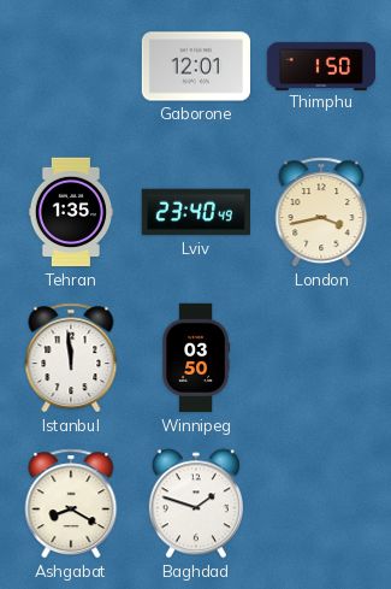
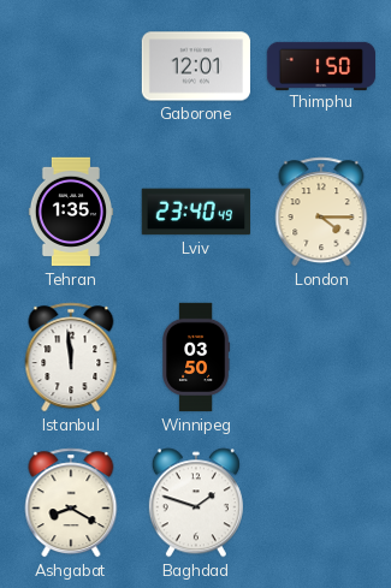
London: 3:43 -> 4:15
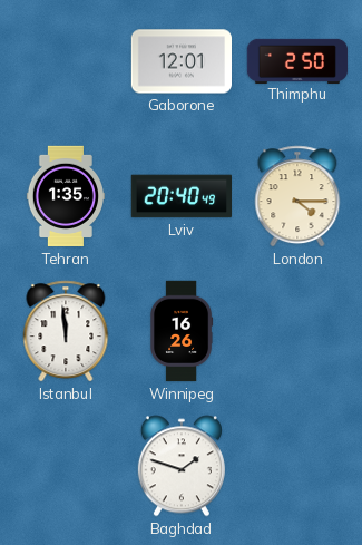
Thimphu: 1:50 -> 2:50
Lviv: 23:40 -> 20:40
Winnipeg: 03:50 -> 16:26
Ashgabat: 8:20 -> none
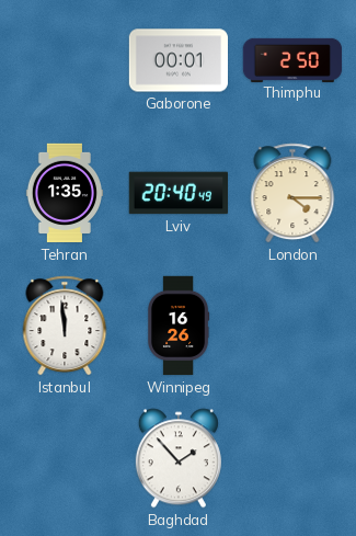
Gaborone: 12:01 -> 00:01
Baghdad: 1:48 -> 1:53
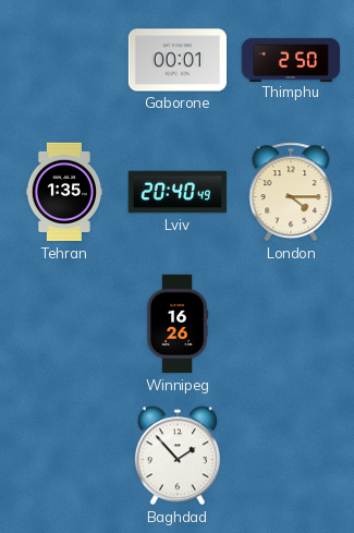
Istanbul: 11:59 -> none
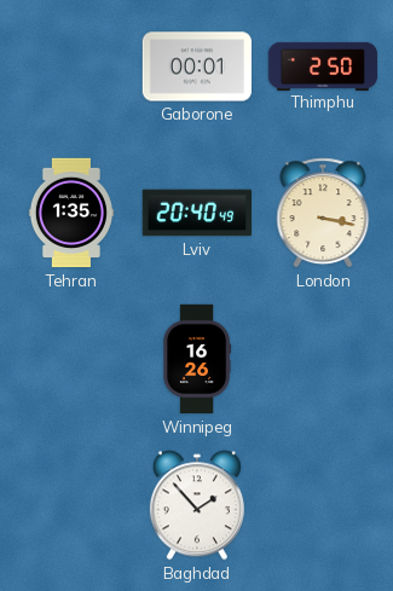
London: 4:15 -> 3:17
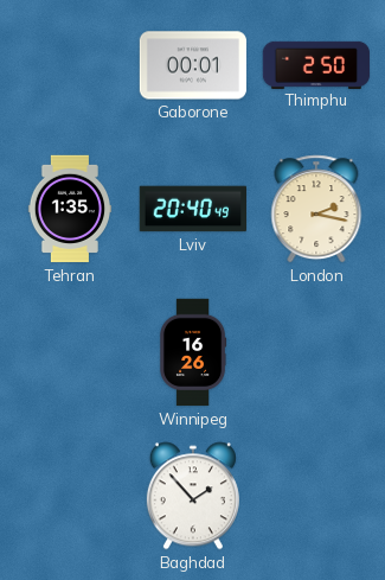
London: 3:17 -> 2:17
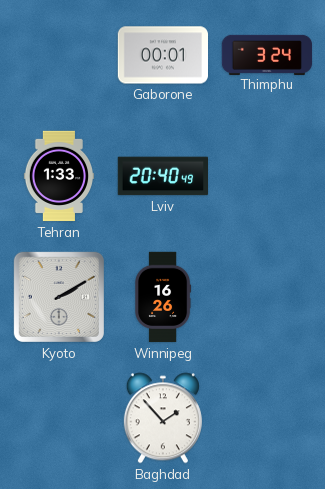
Thimphu: 2:50 -> 3:24
Tehran: 1:35 -> 1:33
London: 2:17 -> none
Kyoto: none -> 2:10
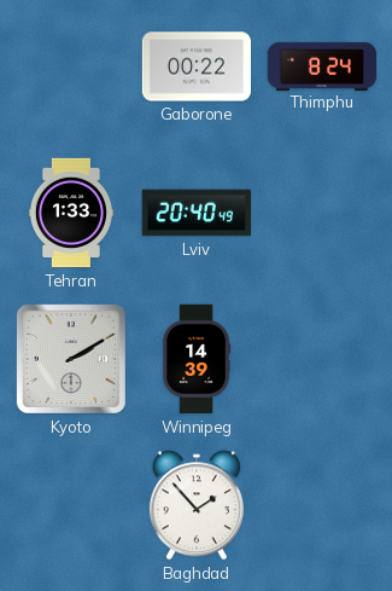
Gaborone: 00:01 -> 00:22
Thimphu: 3:24 -> 8:24
Winnipeg: 16:26 -> 14:39
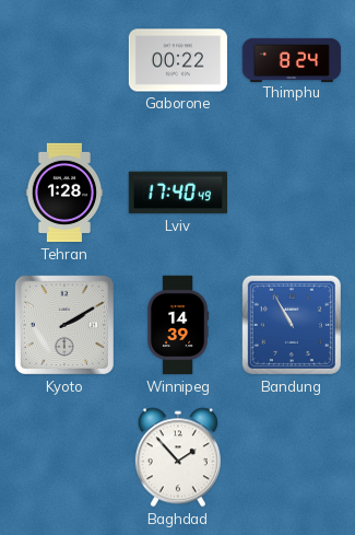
Tehran: 1:33 -> 1:28
Lviv: 20:40 -> 17:40
Bandung: none -> 10:55
